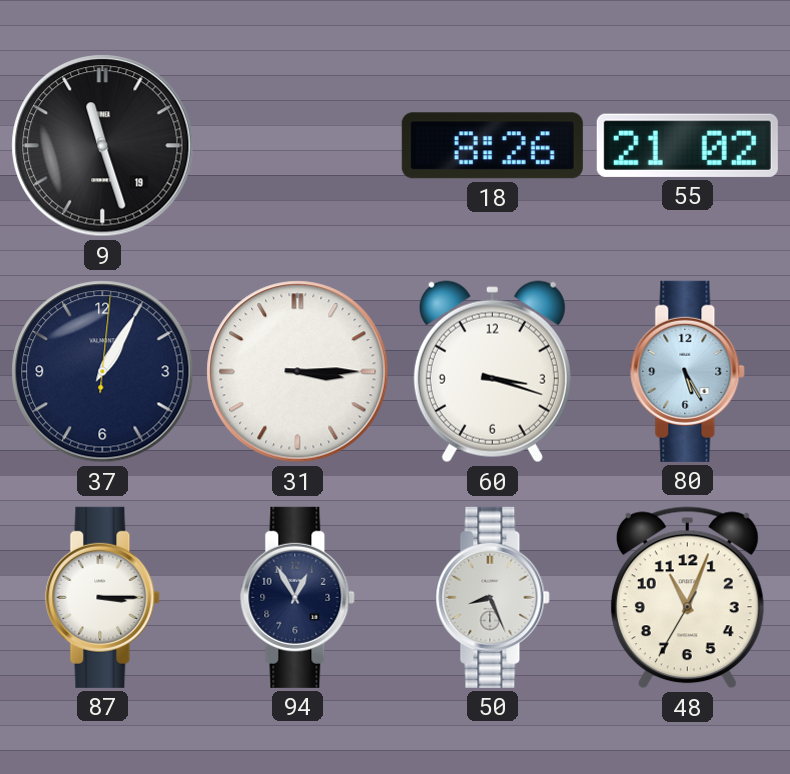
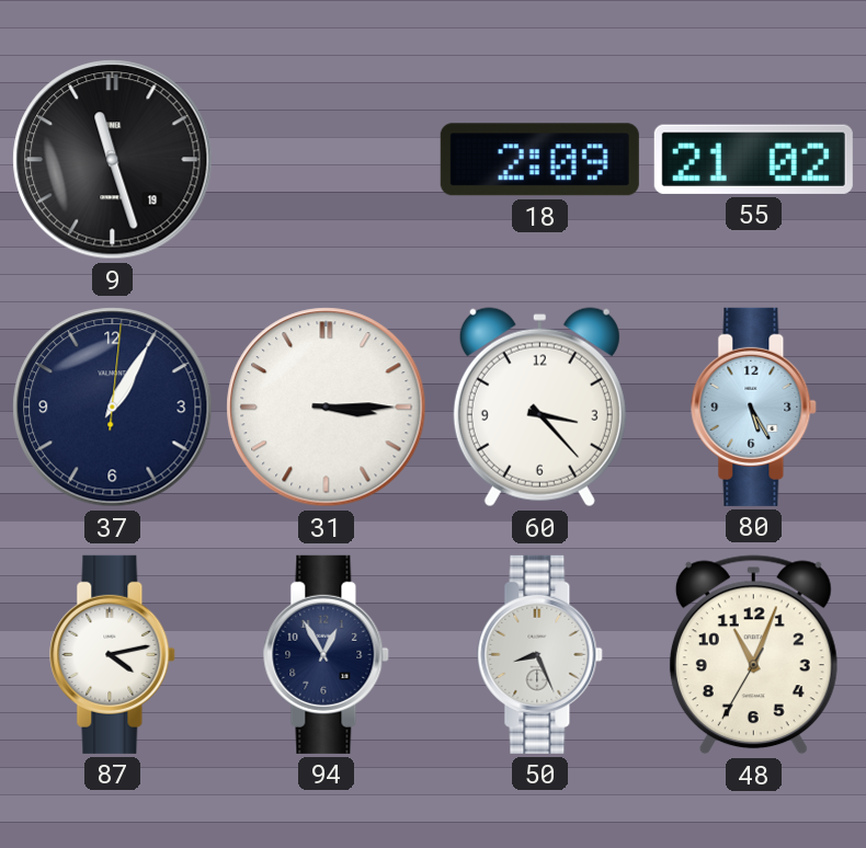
18: 8:26 -> 2:09
60: 3:18 -> 3:23
87: 3:15 -> 4:13
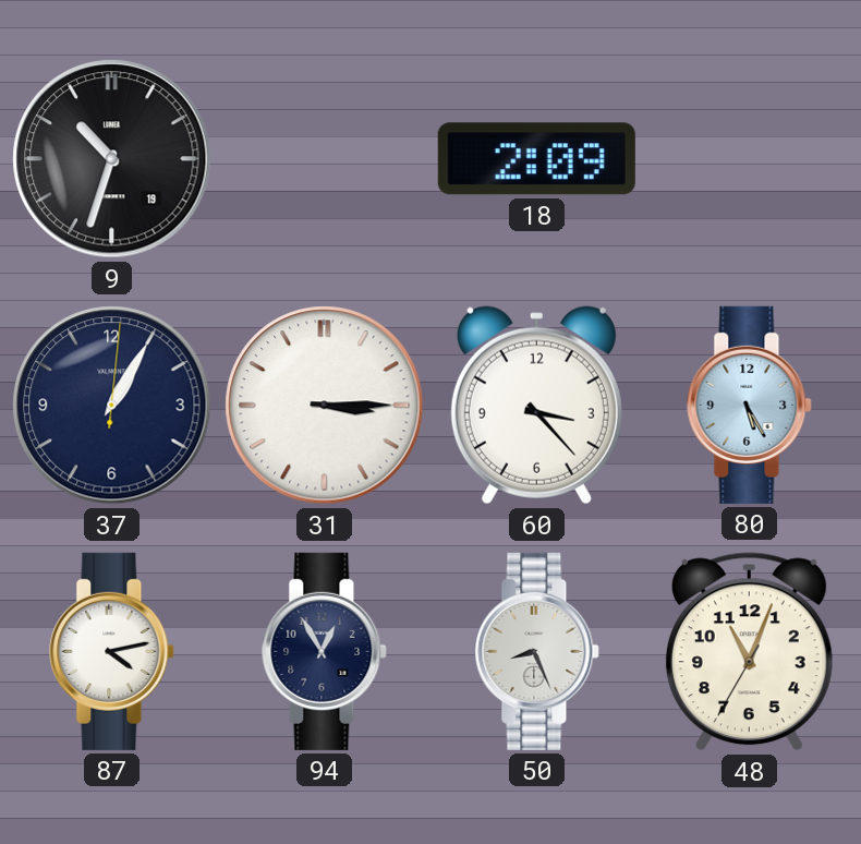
9: 11:27 -> 10:33
55: 21:02 -> none
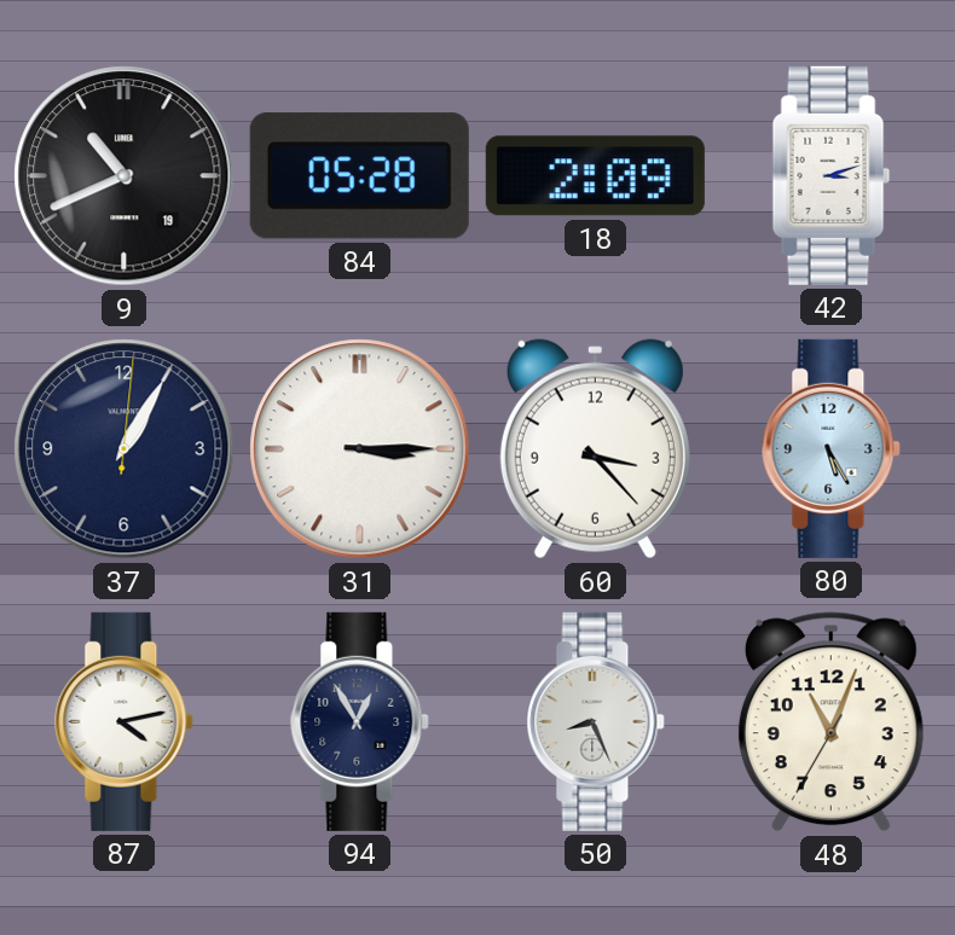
9: 10:33 -> 10:41
84: none -> 05:28
42: none -> 3:12
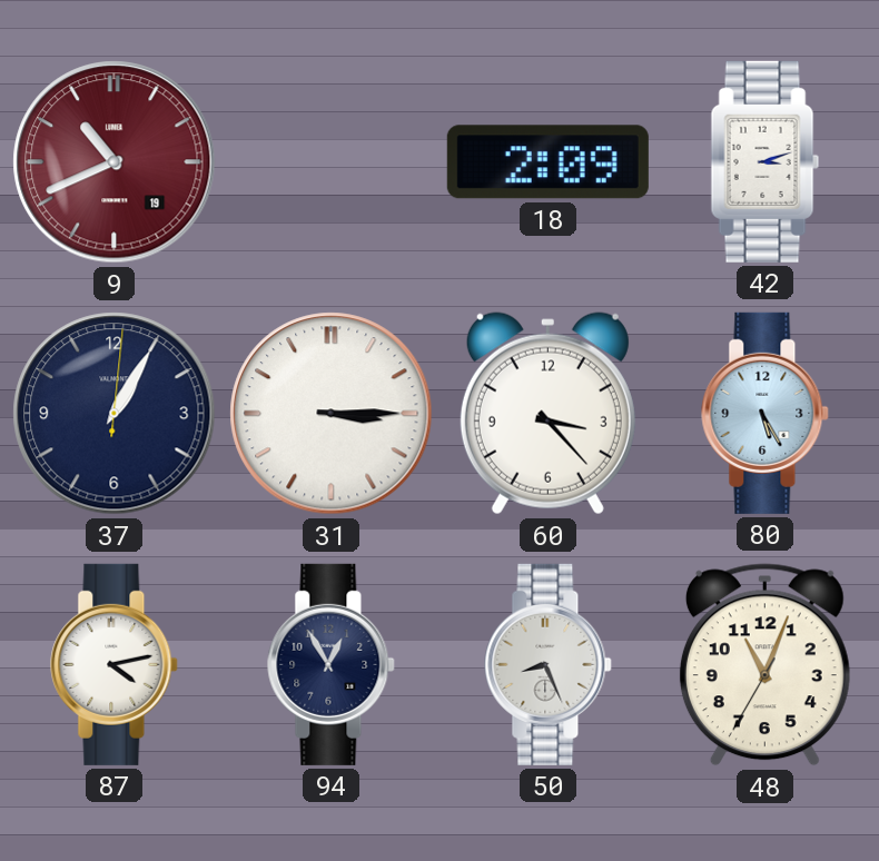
9 dial: black -> burgundy
84: 05:28 -> none
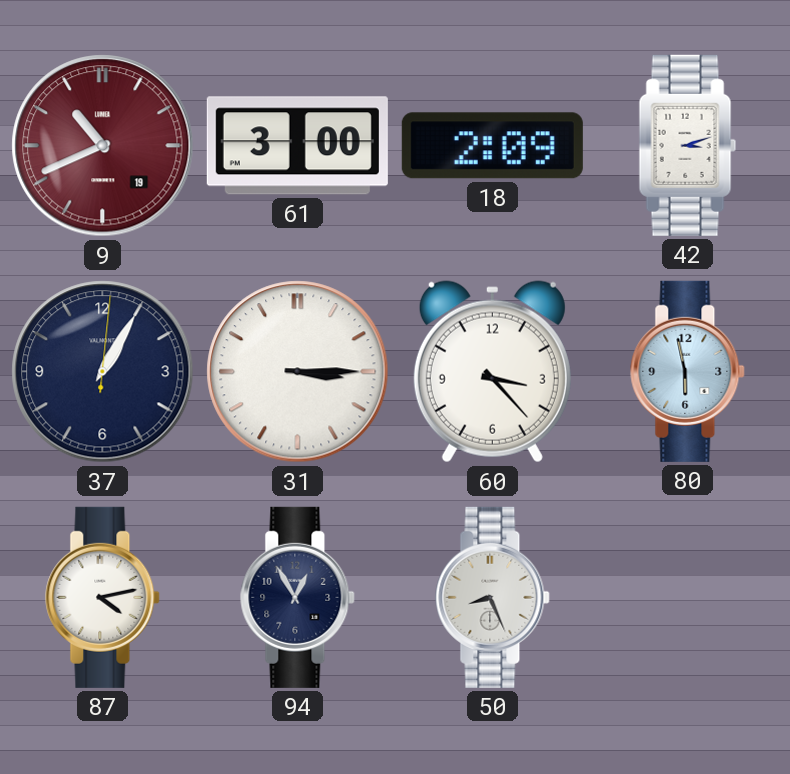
61: none -> 3:00
80: 5:25 -> 5:58
48: 11:03 -> none
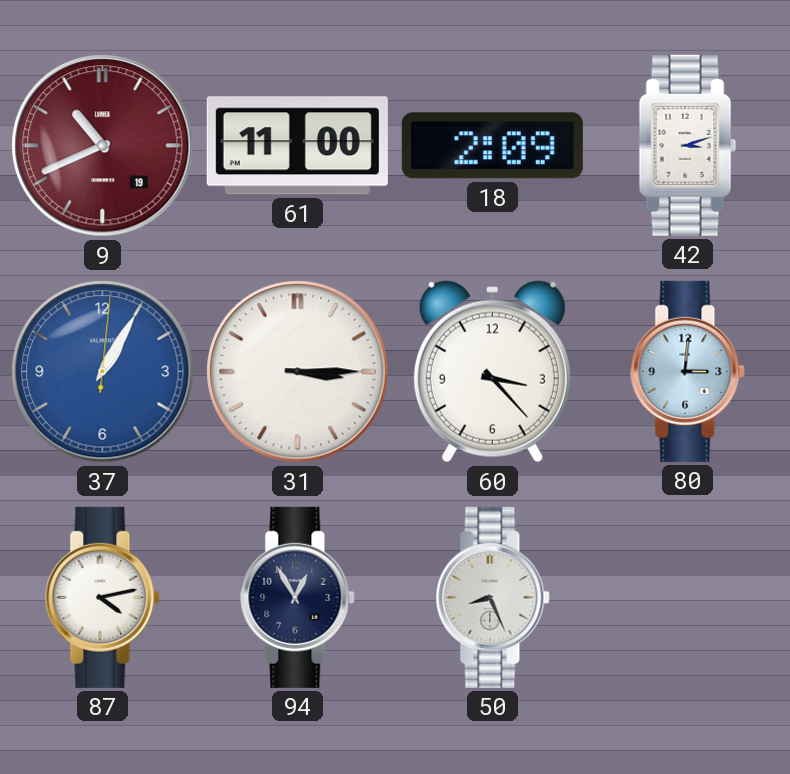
61: 3:00 -> 11:00
37 dial: navy -> blue
80: 5:58 -> 3:01
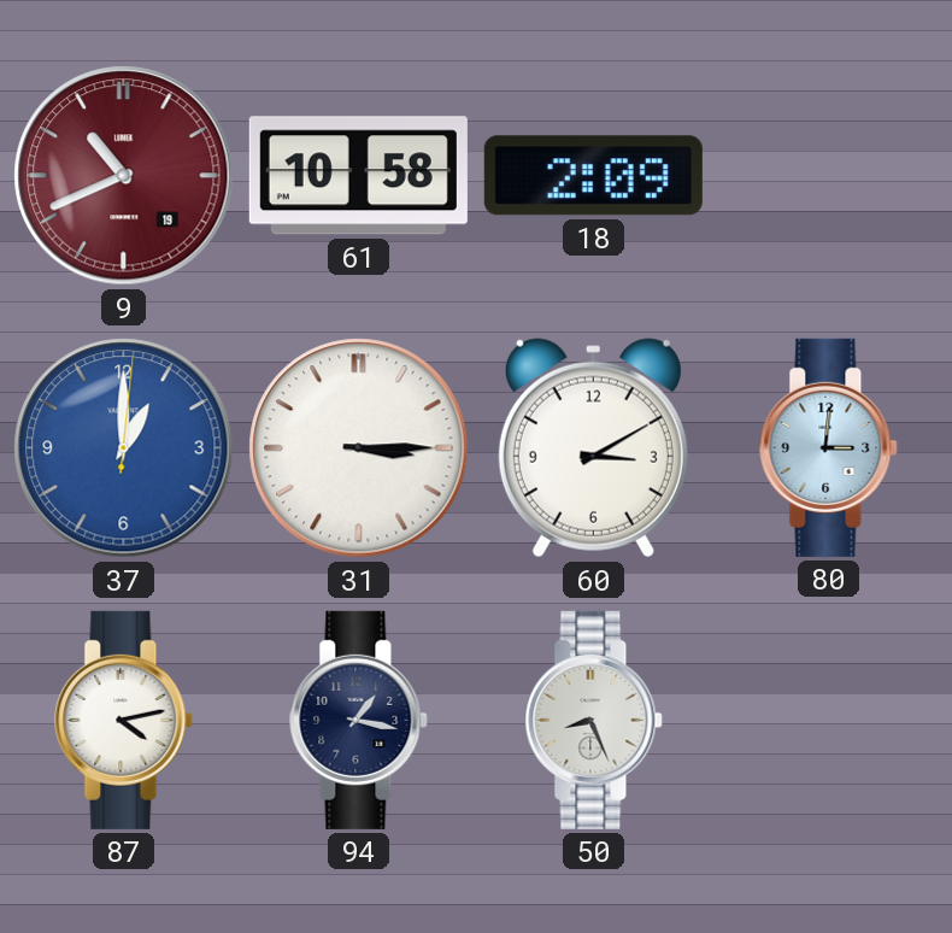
61: 11:00 -> 10:58
42: 3:12 -> none
37: 1:05 -> 1:00
60: 3:23 -> 3:10
94: 12:55 -> 1:17
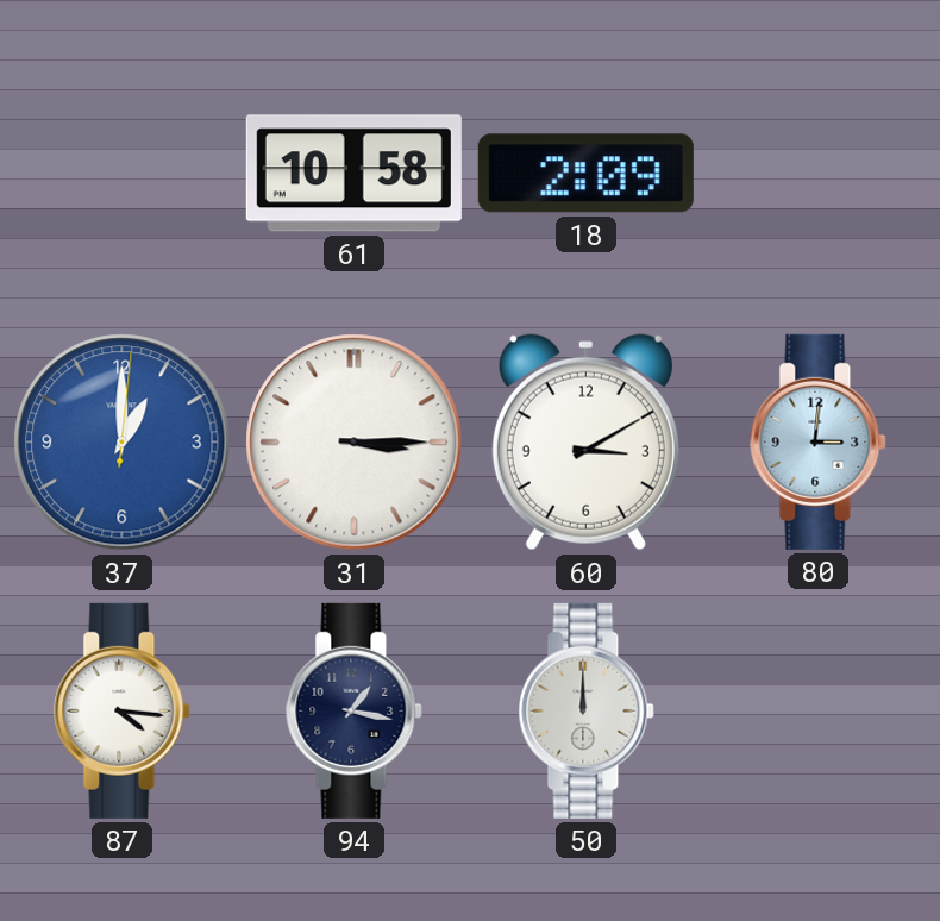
9: 10:41 -> none
87: 4:13 -> 4:16
50: 8:26 -> 12:00
